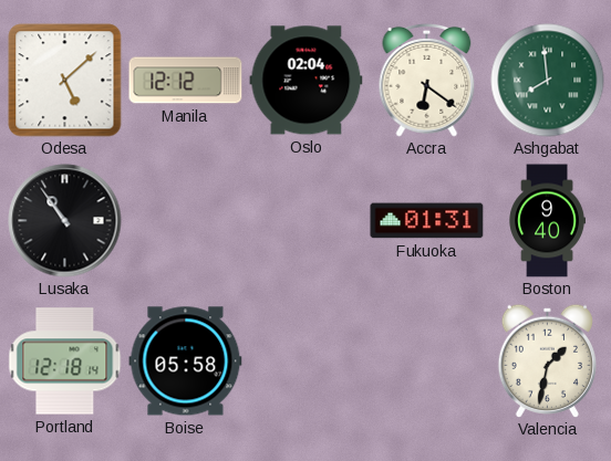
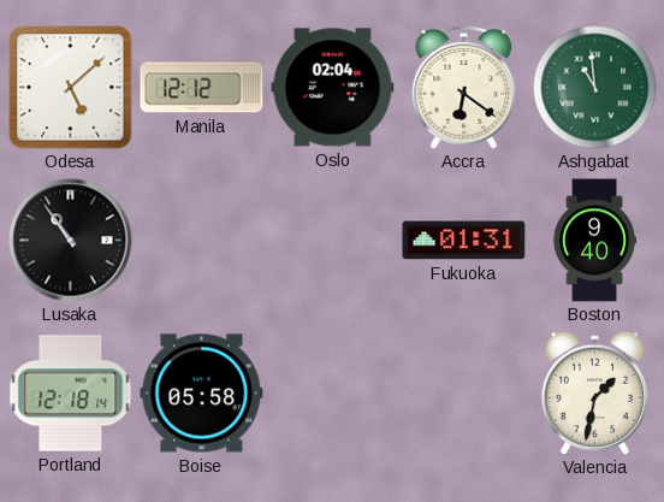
Ashgabat: 7:59 -> 10:59
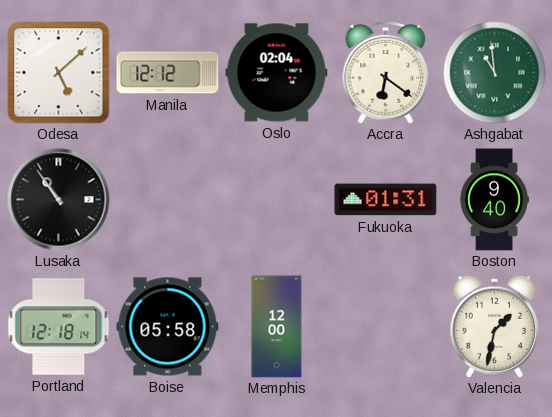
Memphis: none -> 12:00
